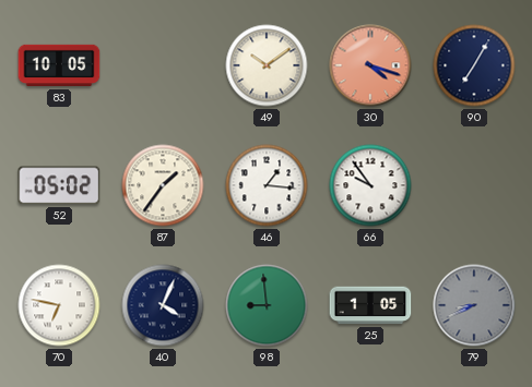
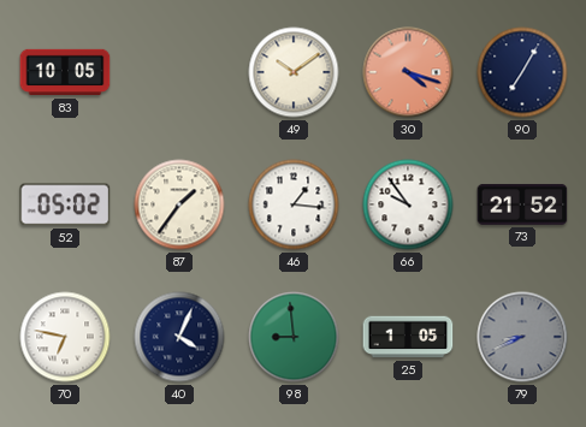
73: none -> 21:52
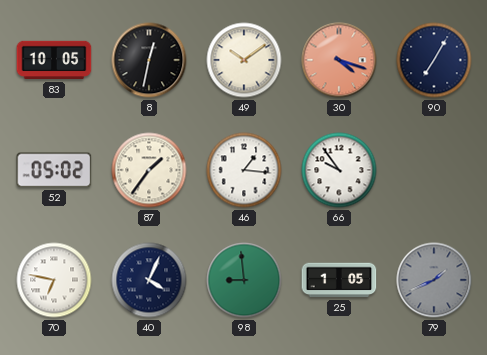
8: none -> 12:32
73: 21:52 -> none
79: 8:41 -> 1:41
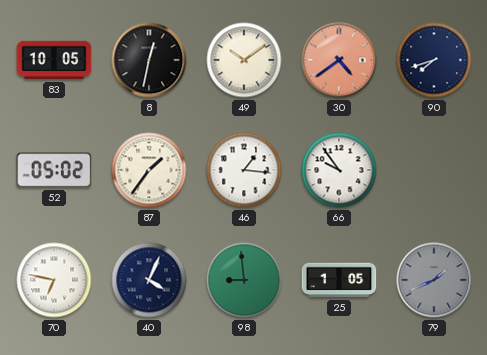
30: 4:18 -> 4:39
90: 7:05 -> 7:42
